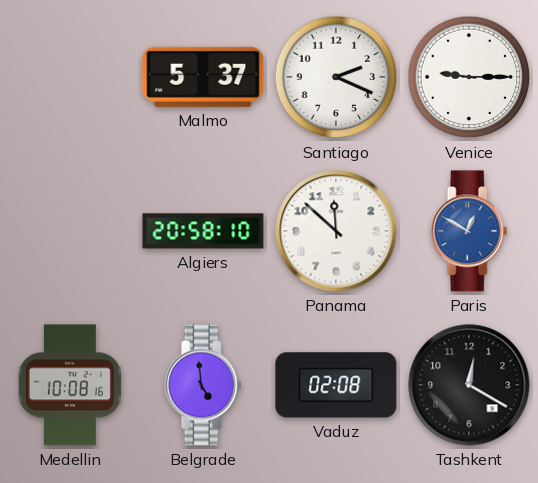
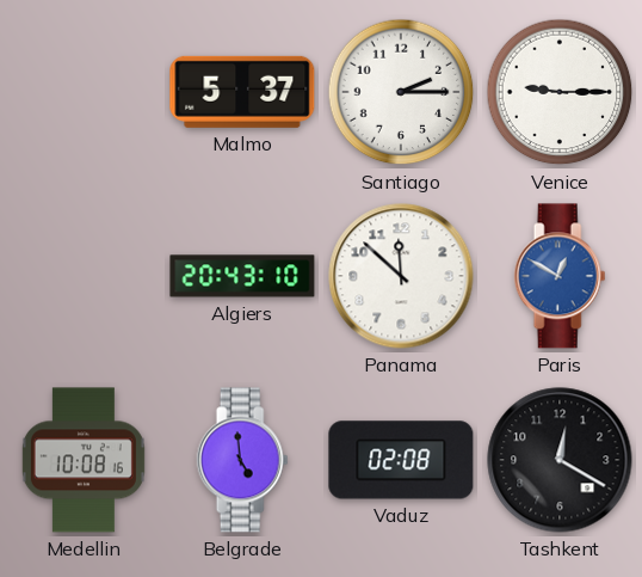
Santiago: 2:19 -> 2:15
Algiers: 20:58 -> 20:43
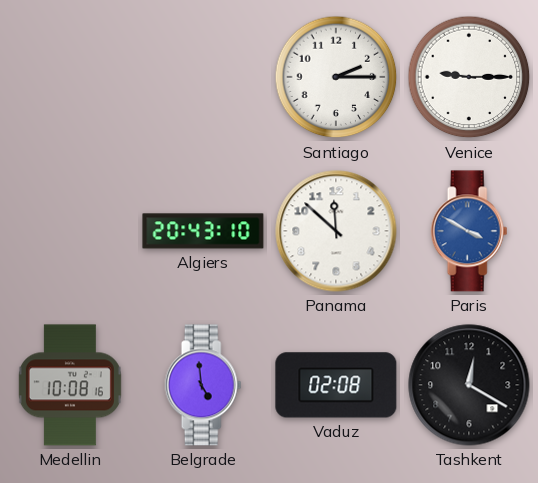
Malmo: 5:37 -> none
Paris: 12:50 -> 3:50
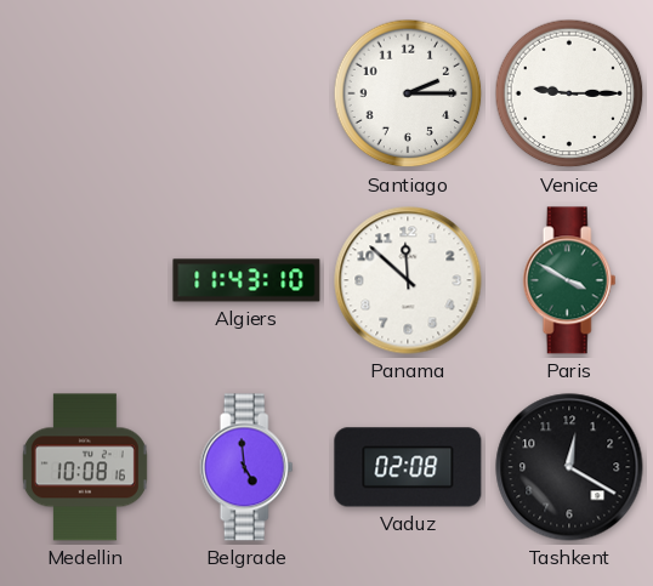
Algiers: 20:43 -> 11:43
Paris dial: blue -> green
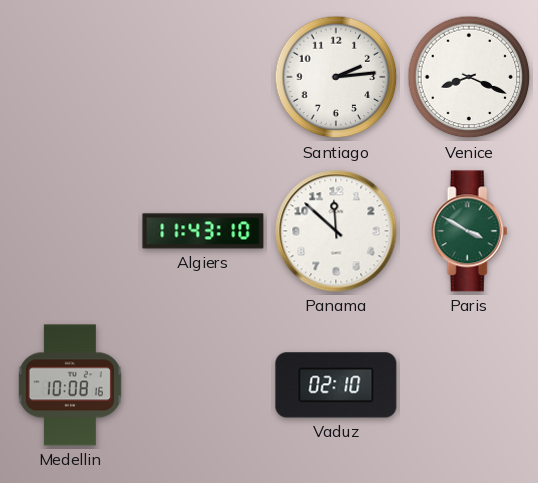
Santiago: 2:15 -> 2:14
Venice: 9:15 -> 8:19
Belgrade: 4:59 -> none
Vaduz: 02:08 -> 02:10
Tashkent: 12:20 -> none
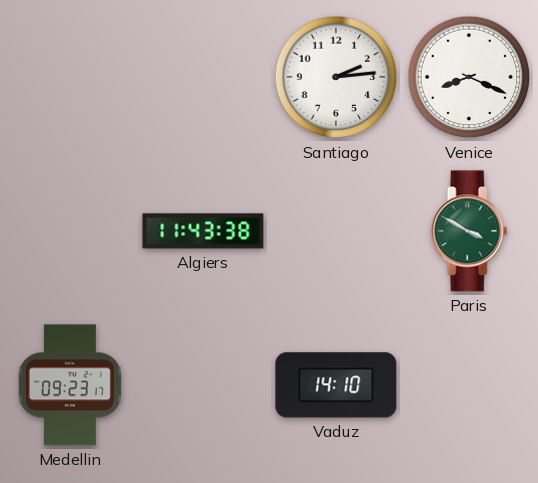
Algiers: 11:43:10 -> 11:43:38
Panama: 11:52 -> none
Medellin: 10:08 -> 09:23
Vaduz: 02:10 -> 14:10
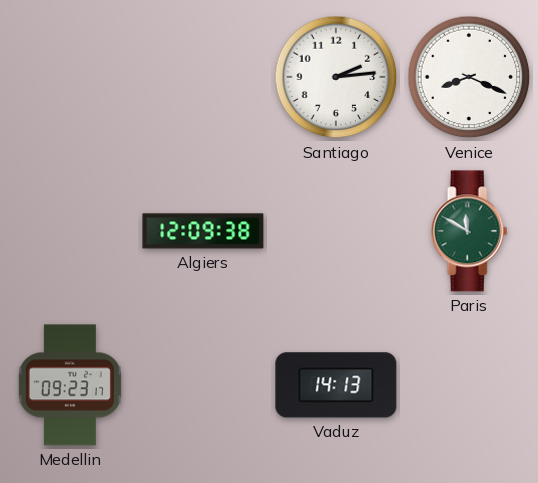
Algiers: 11:43 -> 12:09
Paris: 3:50 -> 11:50
Vaduz: 14:10 -> 14:13
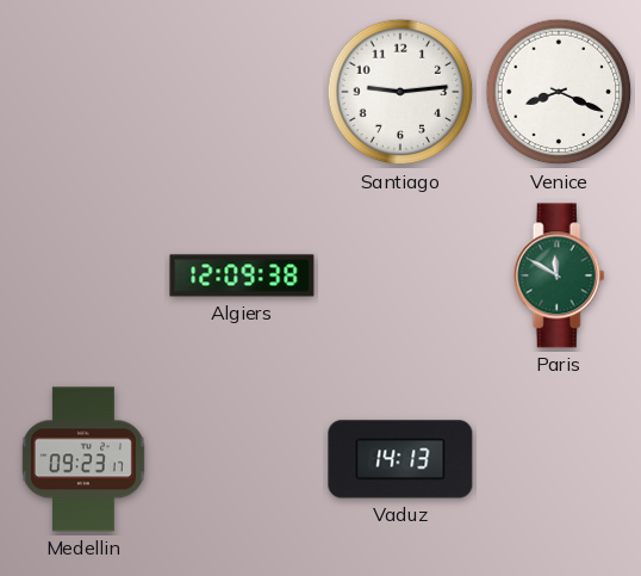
Santiago: 2:14 -> 9:14
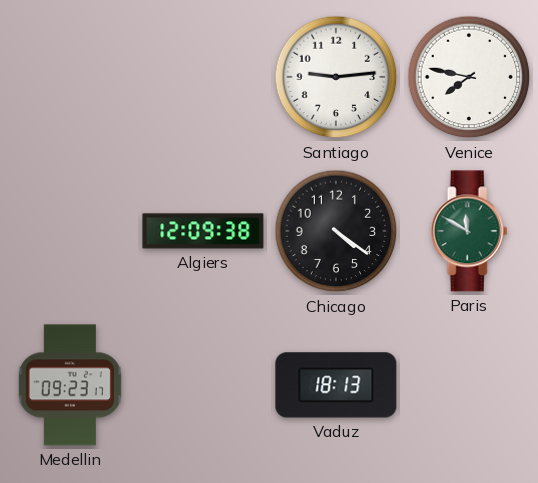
Venice: 8:19 -> 7:47
Chicago: none -> 4:21
Vaduz: 14:13 -> 18:13
